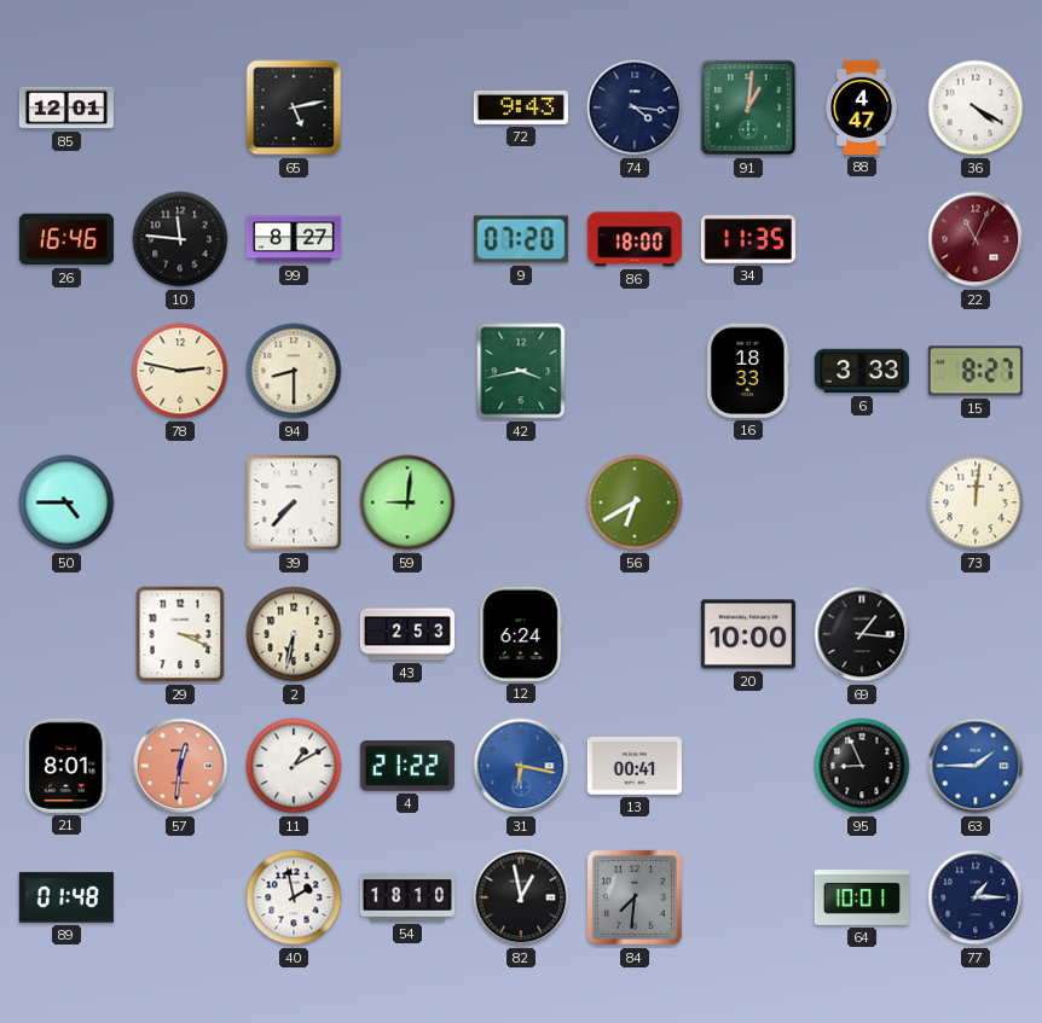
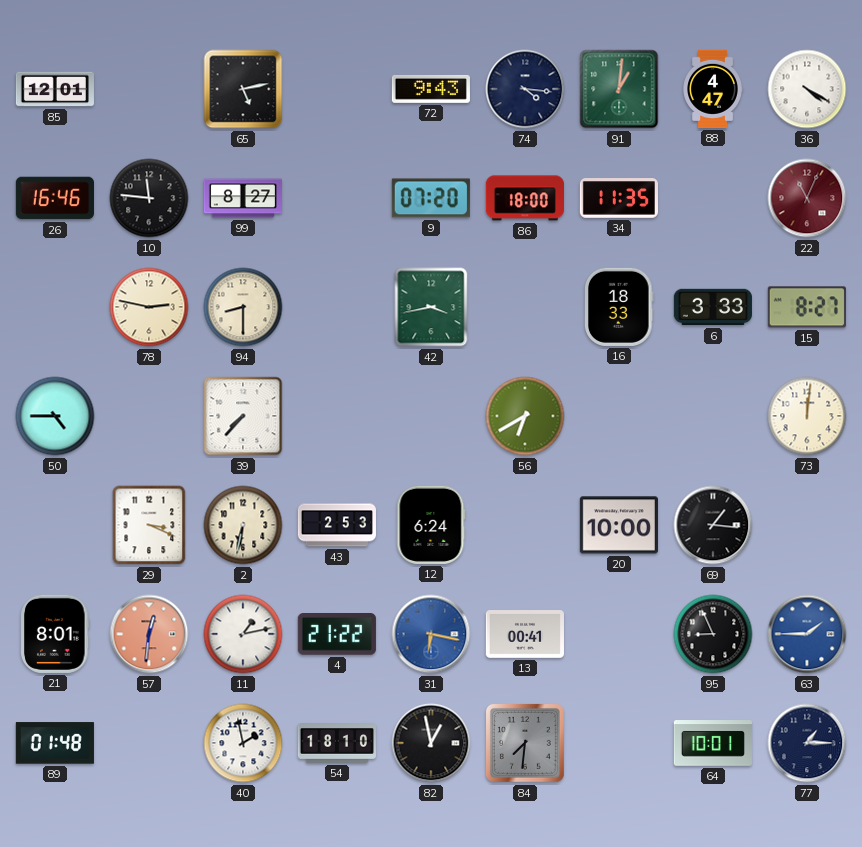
59: 9:01 -> none
11: 1:10 -> 1:13
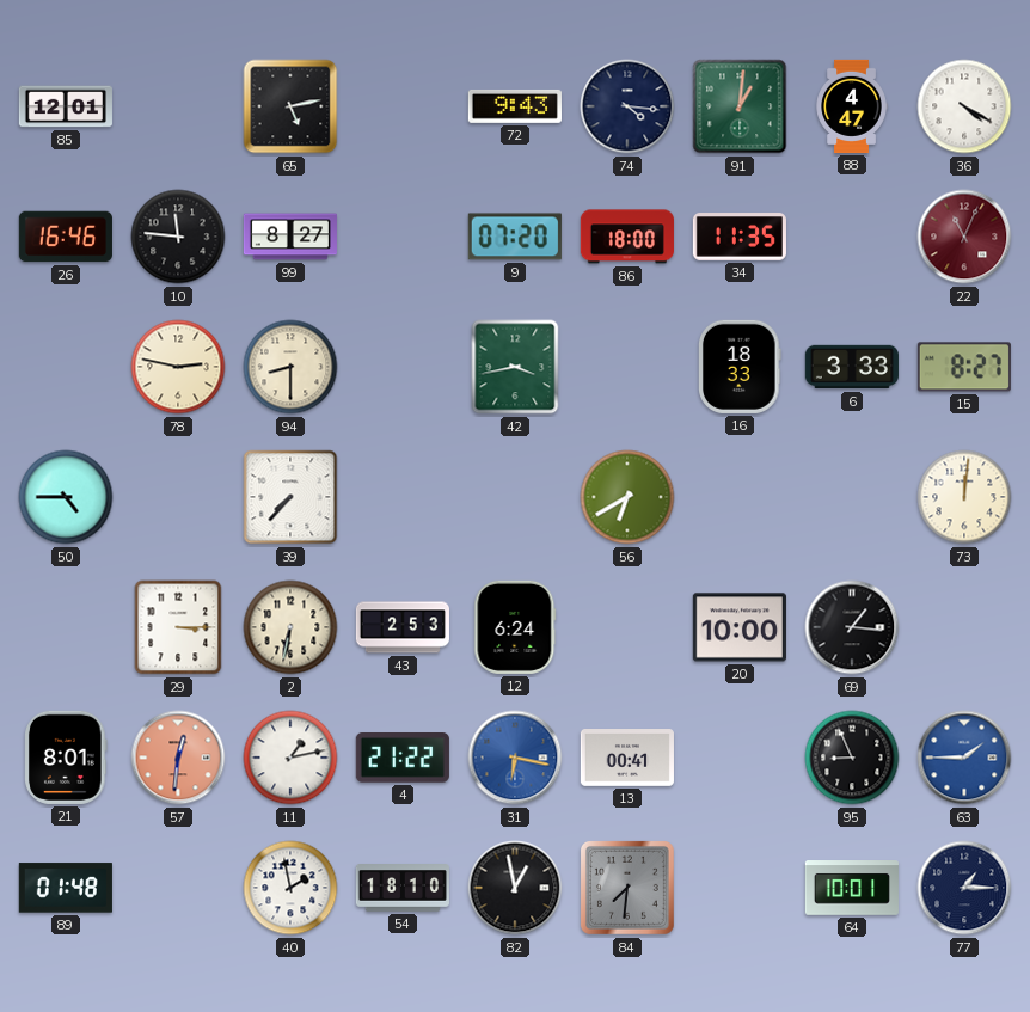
29: 3:19 -> 3:15
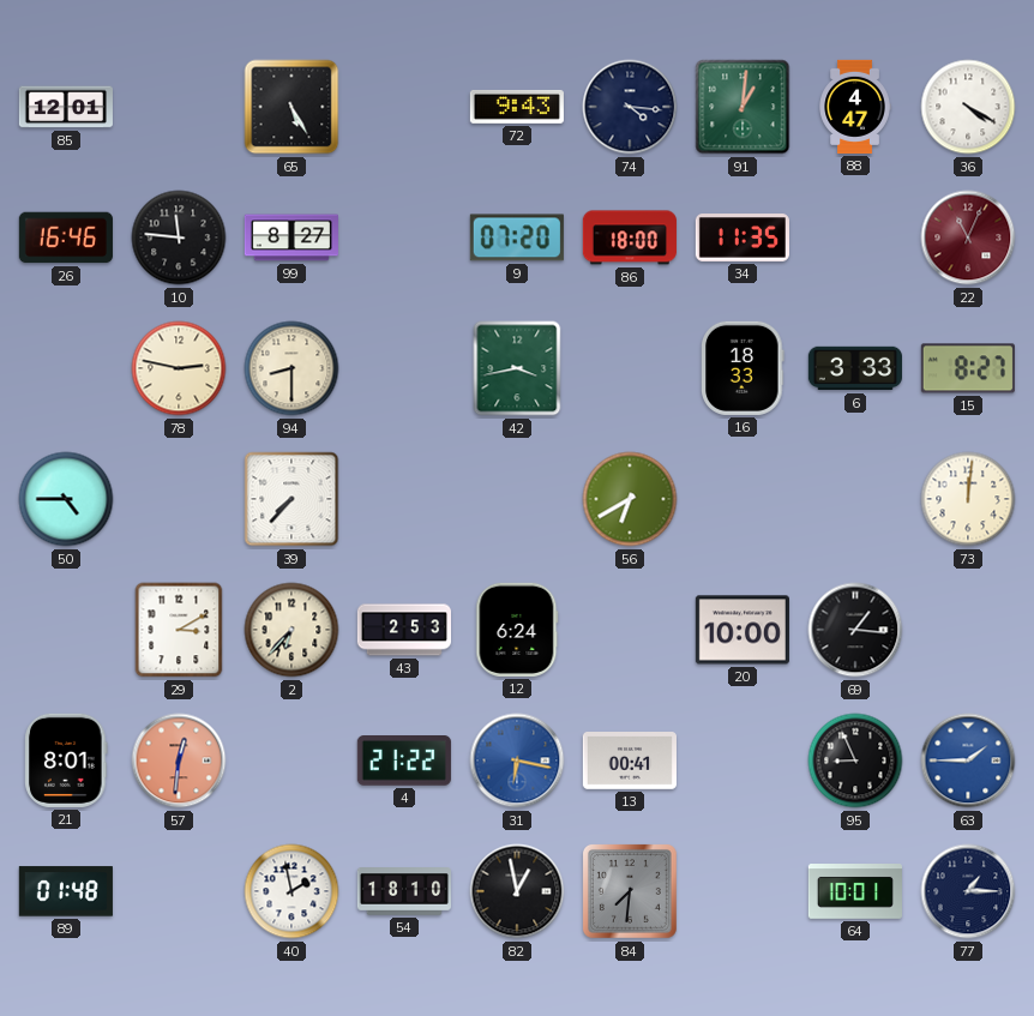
65: 5:13 -> 5:25
29: 3:15 -> 3:10
2: 6:32 -> 6:37
11: 1:13 -> none
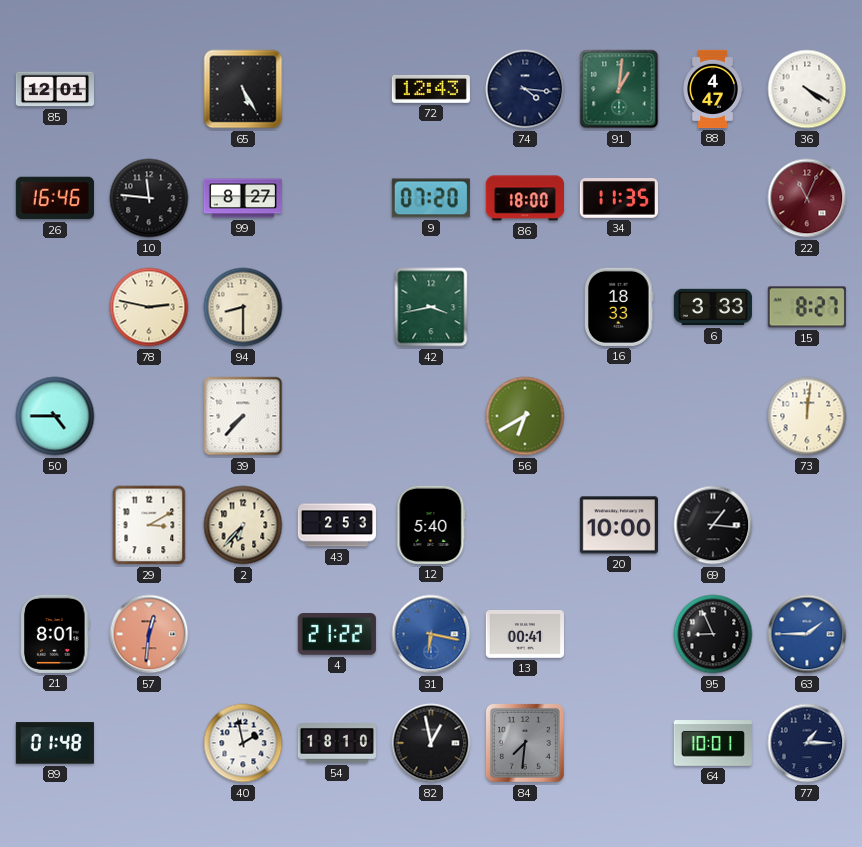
72: 9:43 -> 12:43
12: 6:24 -> 5:40
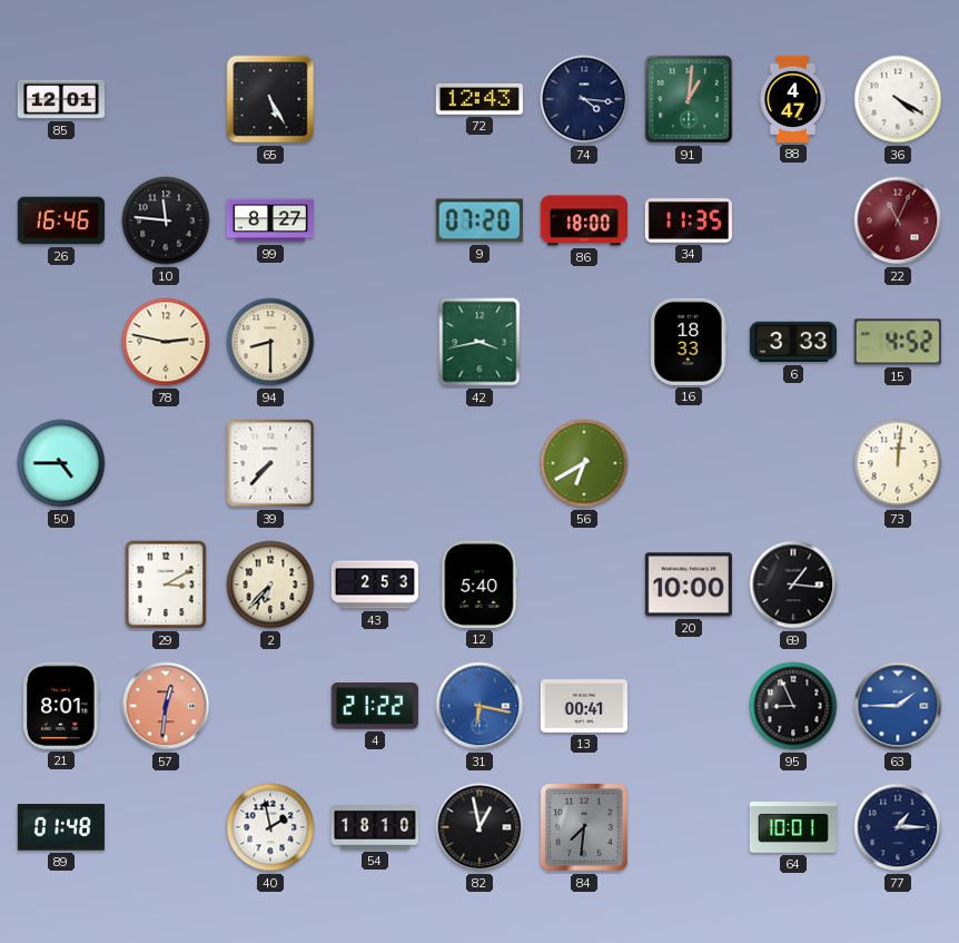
15: 8:27 -> 4:52
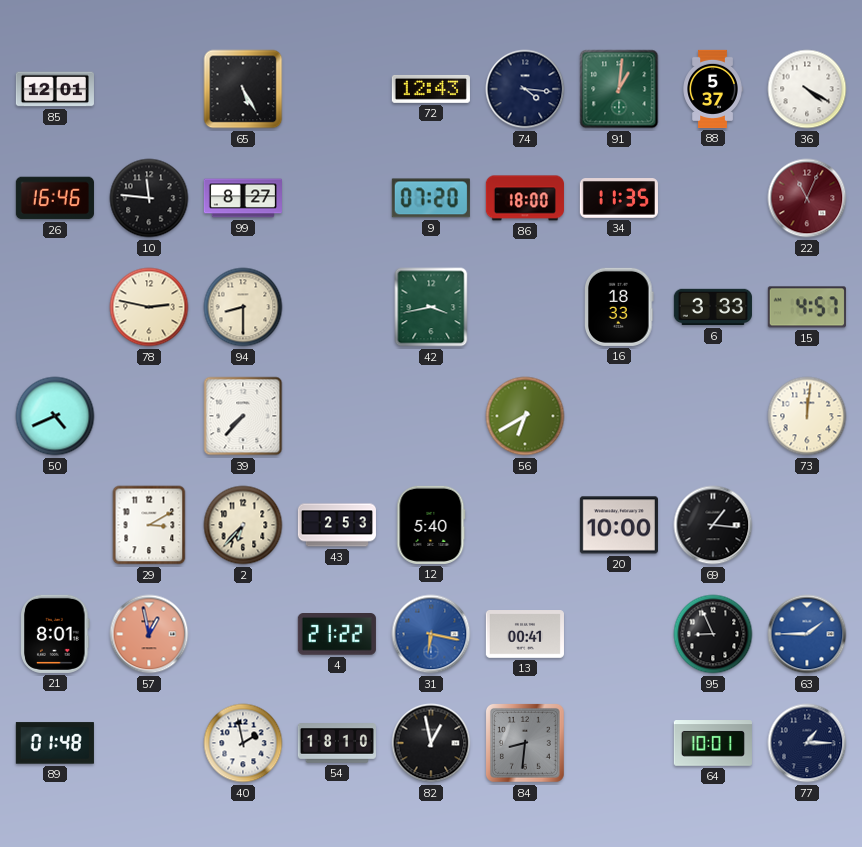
88: 4:47 -> 5:37
15: 4:52 -> 4:57
50: 4:45 -> 4:41
57: 12:31 -> 12:58
84: 7:31 -> 8:31
